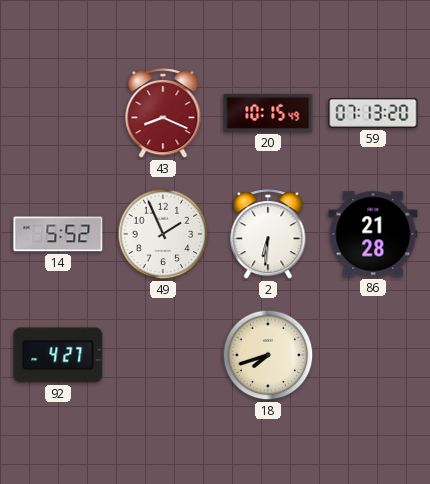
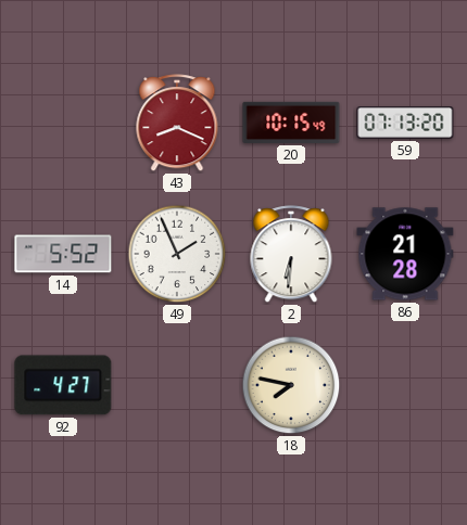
18: 7:42 -> 7:47
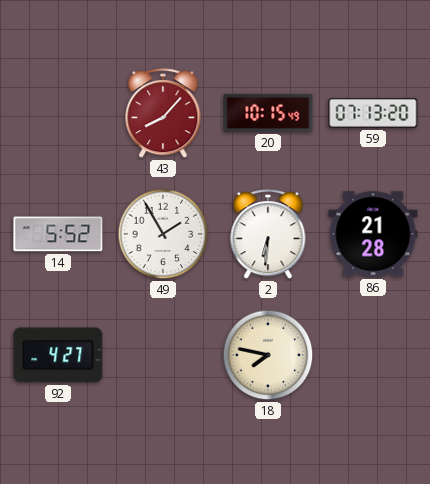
43: 8:19 -> 8:07
49: 1:56 -> 1:55
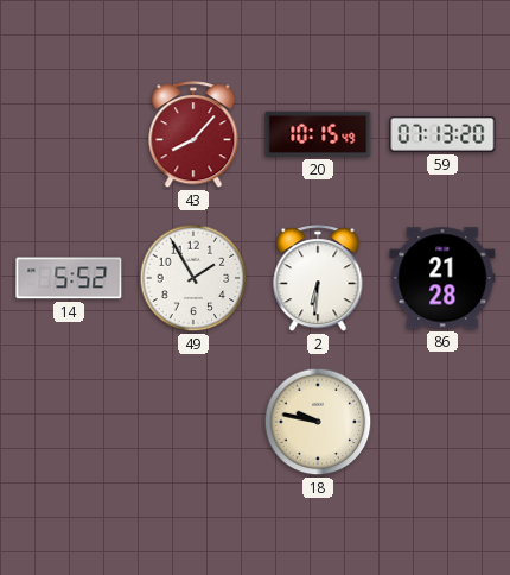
92: 4:27 -> none
18: 7:47 -> 9:47
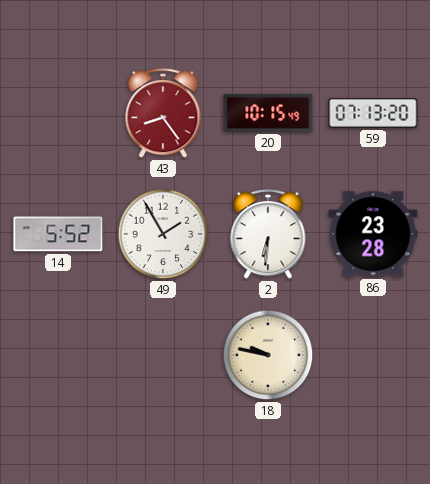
43: 8:07 -> 8:24
86: 21:28 -> 23:28
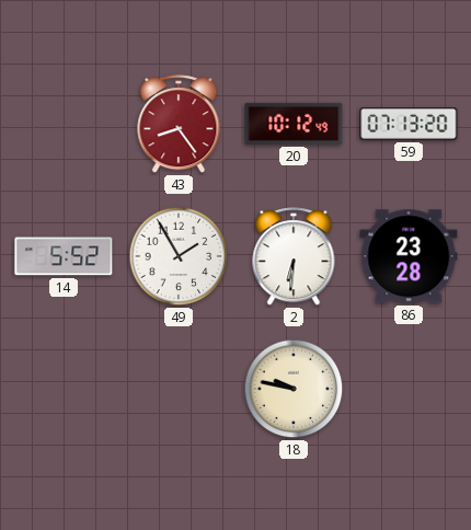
20: 10:15 -> 10:12
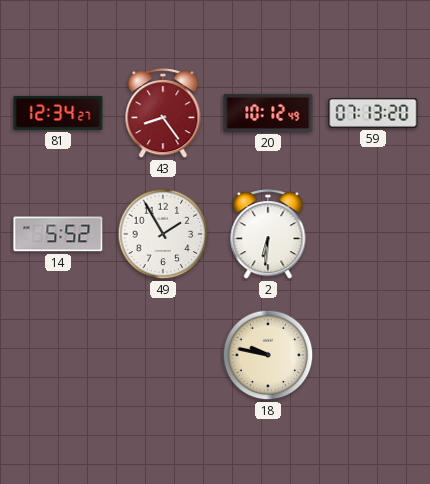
81: none -> 12:34
86: 23:28 -> none
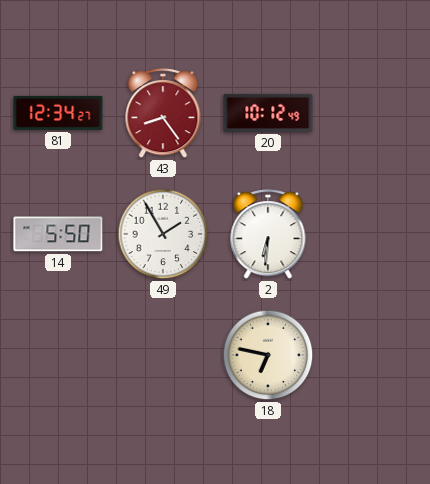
59: 07:13 -> none
14: 5:52 -> 5:50
18: 9:47 -> 6:47
